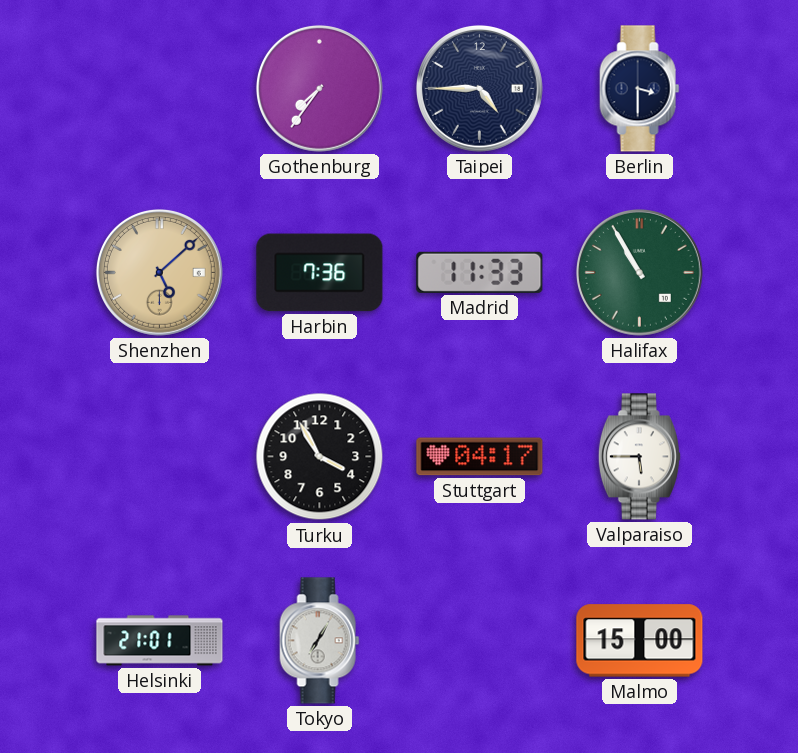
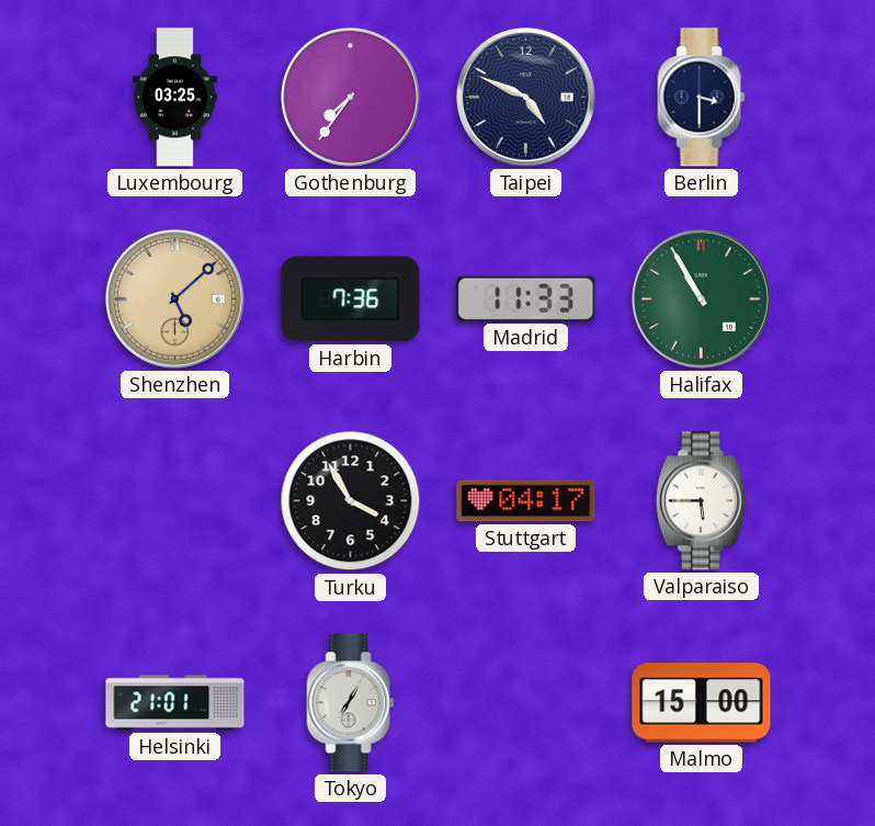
Luxembourg: none -> 03:25
Taipei: 4:45 -> 4:49
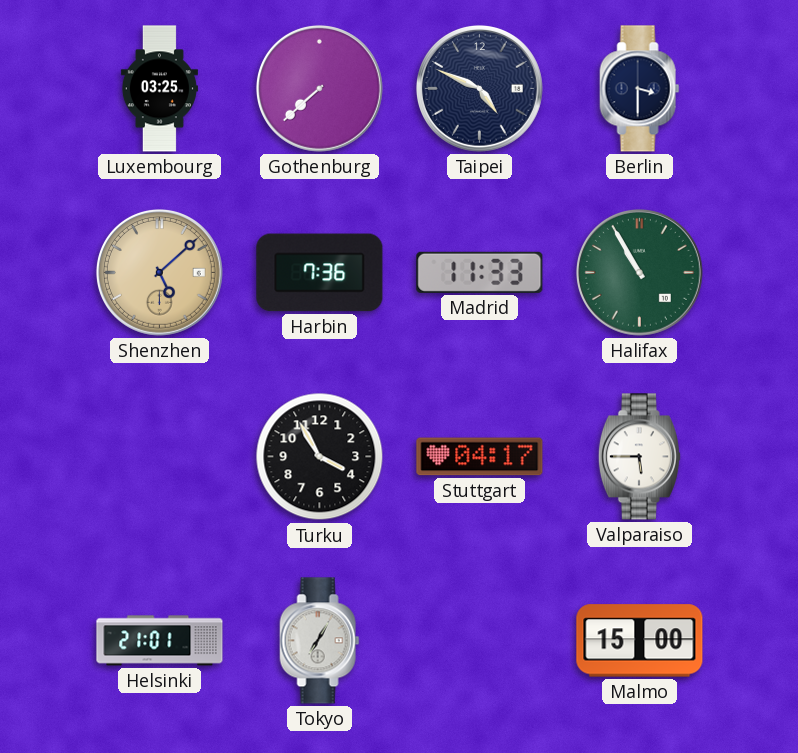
Gothenburg: 7:36 -> 7:38
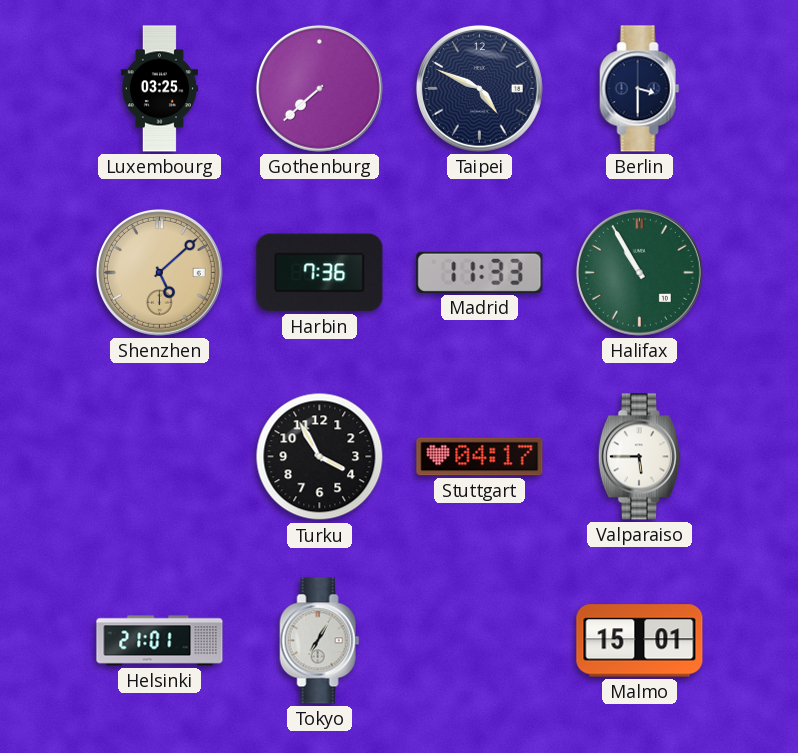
Malmo: 15:00 -> 15:01
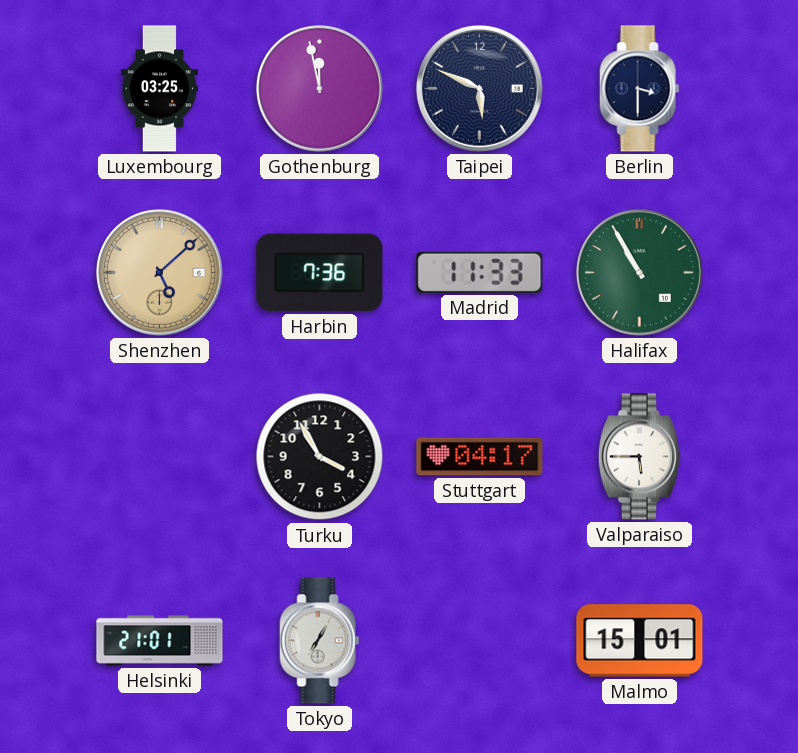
Gothenburg: 7:38 -> 11:58
Taipei: 4:49 -> 5:49
